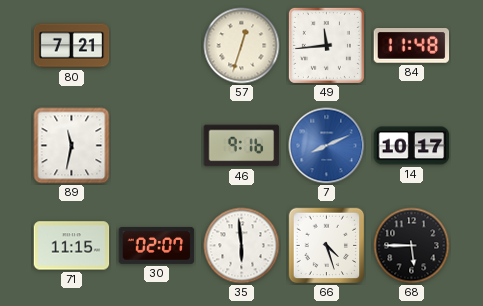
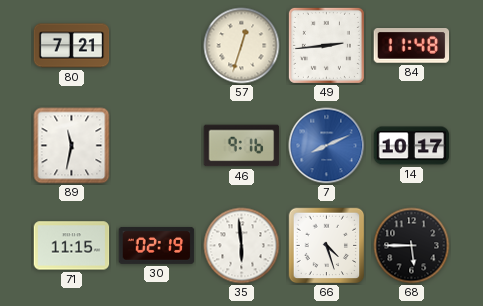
49: 11:44 -> 2:44
30: 02:07 -> 02:19
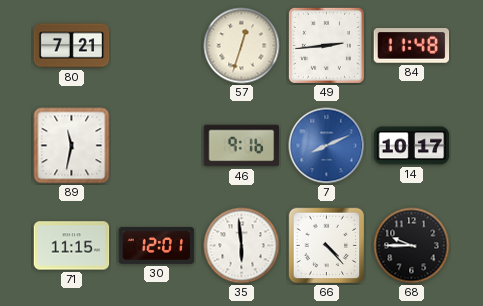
30: 02:19 -> 12:01
66: 4:27 -> 4:23
68: 5:45 -> 9:45
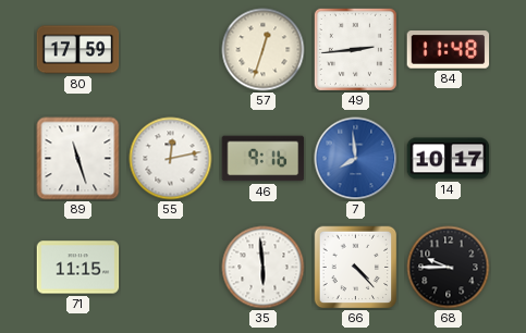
80: 7:21 -> 17:59
89: 11:32 -> 11:27
55: none -> 12:13
7: 8:11 -> 7:59
30: 12:01 -> none
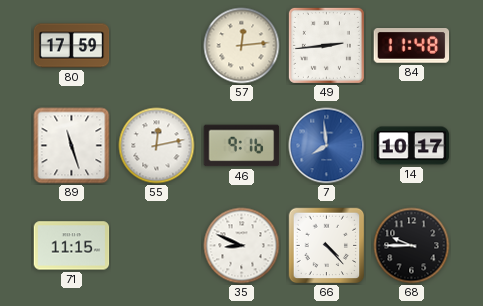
57: 12:33 -> 12:14
35: 5:59 -> 8:49
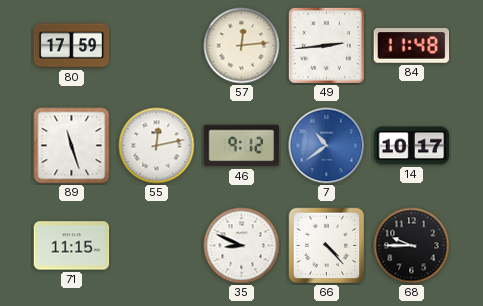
46: 9:16 -> 9:12
7: 7:59 -> 10:39
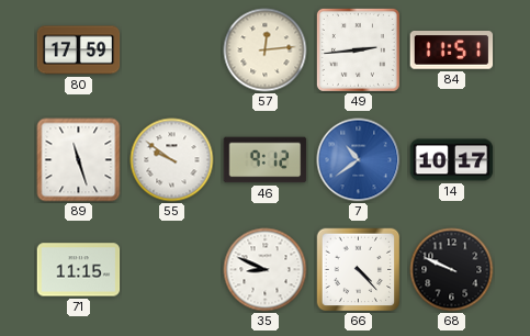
84: 11:48 -> 11:51
55: 12:13 -> 9:51
68: 9:45 -> 9:49
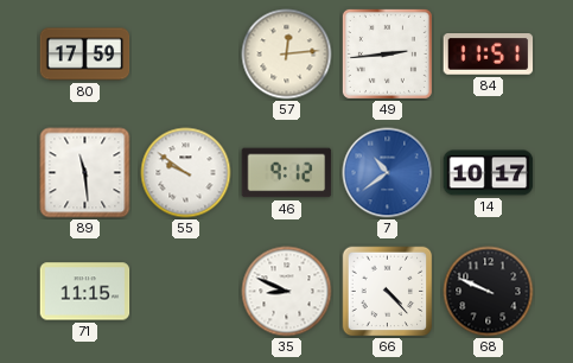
89: 11:27 -> 11:29
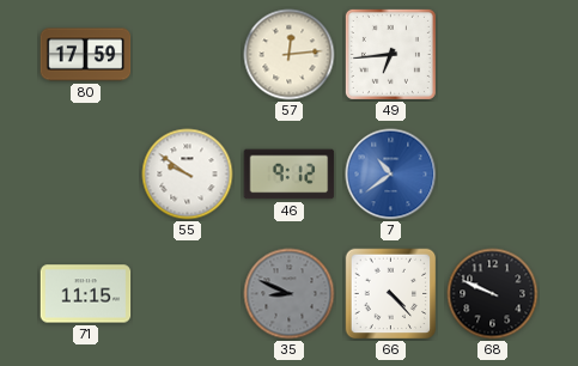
49: 2:44 -> 6:44
84: 11:51 -> none
89: 11:29 -> none
14: 10:17 -> none
35 dial: white -> grey
